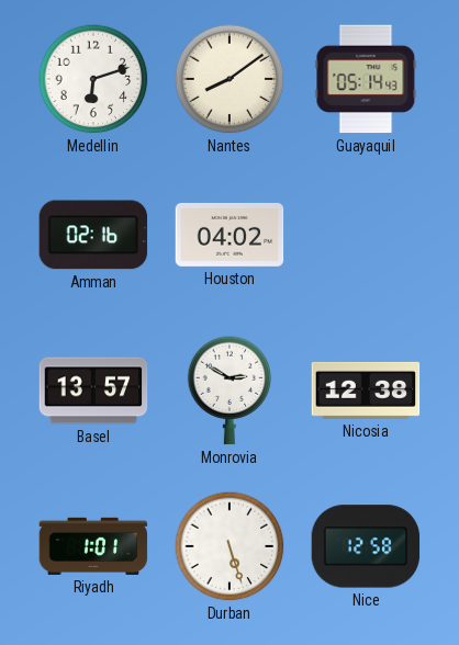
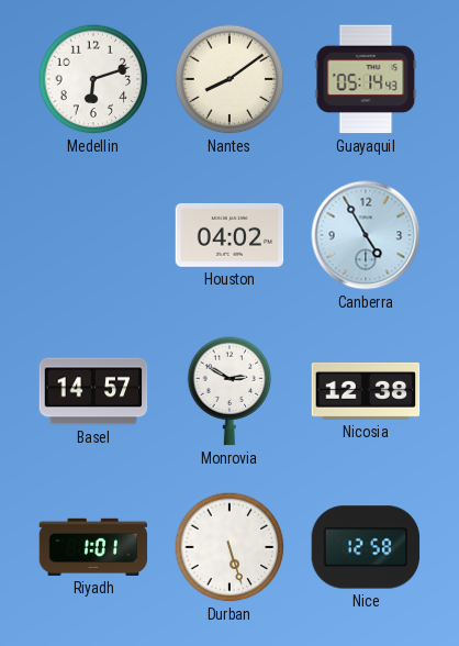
Amman: 02:16 -> none
Canberra: none -> 4:55
Basel: 13:57 -> 14:57
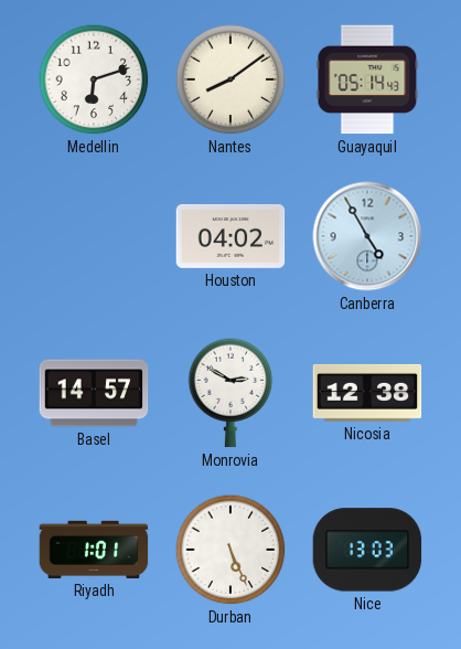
Durban: 5:27 -> 5:26
Nice: 12:58 -> 13:03
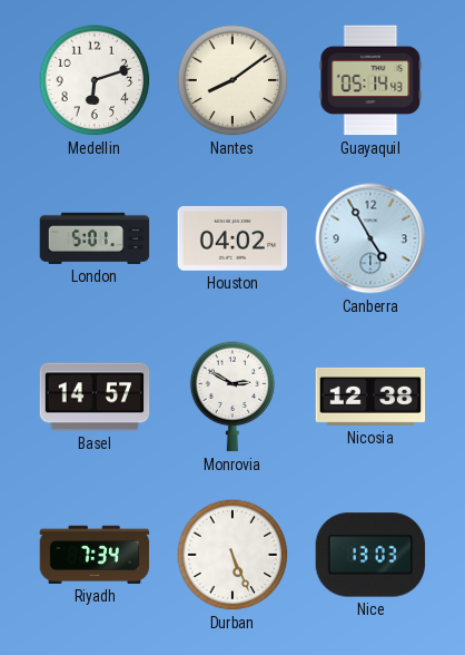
London: none -> 5:01
Riyadh: 1:01 -> 7:34
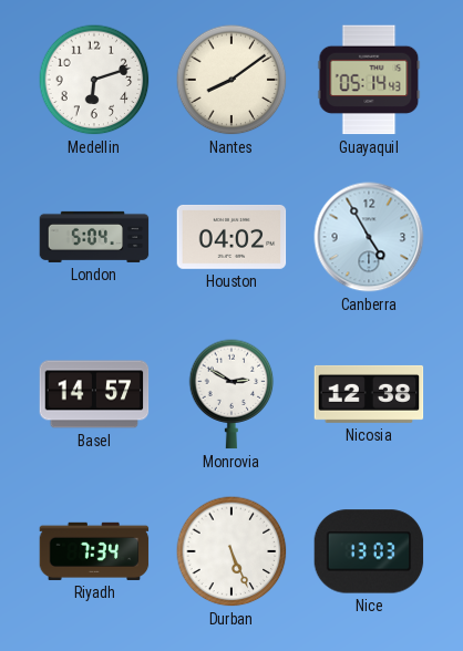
London: 5:01 -> 5:04
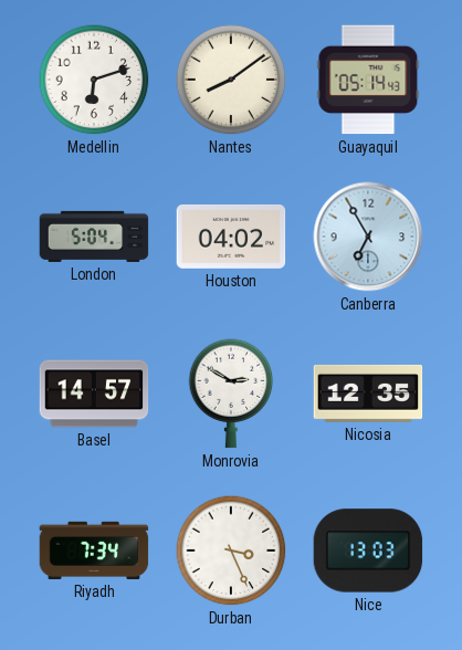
Canberra: 4:55 -> 6:55
Nicosia: 12:38 -> 12:35
Durban: 5:26 -> 3:26
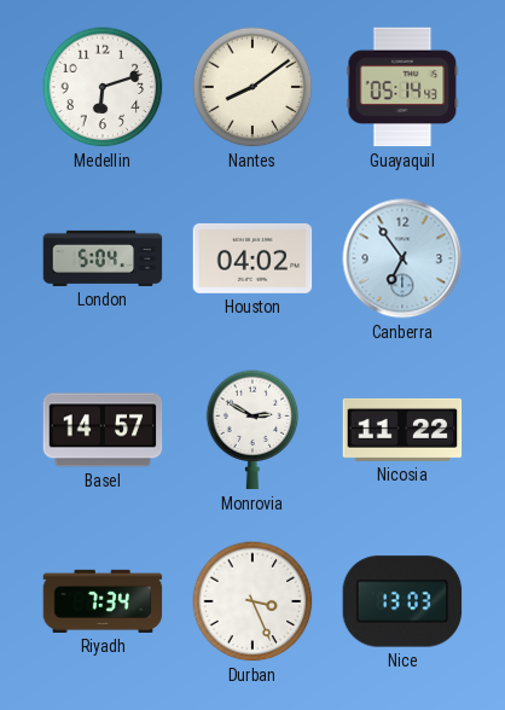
Canberra: 6:55 -> 6:54
Nicosia: 12:35 -> 11:22
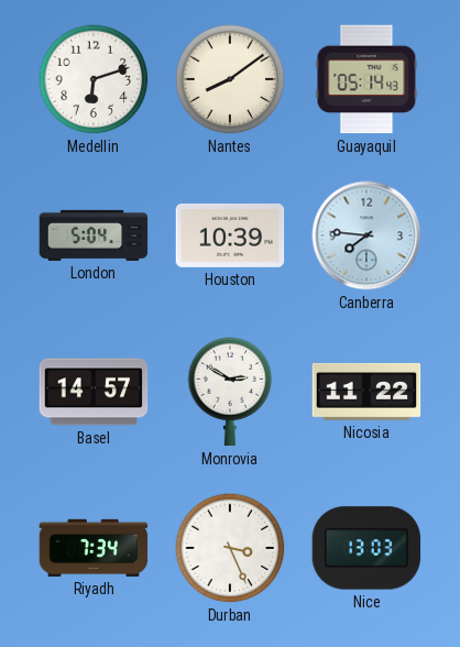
Houston: 04:02 -> 10:39
Canberra: 6:54 -> 7:46
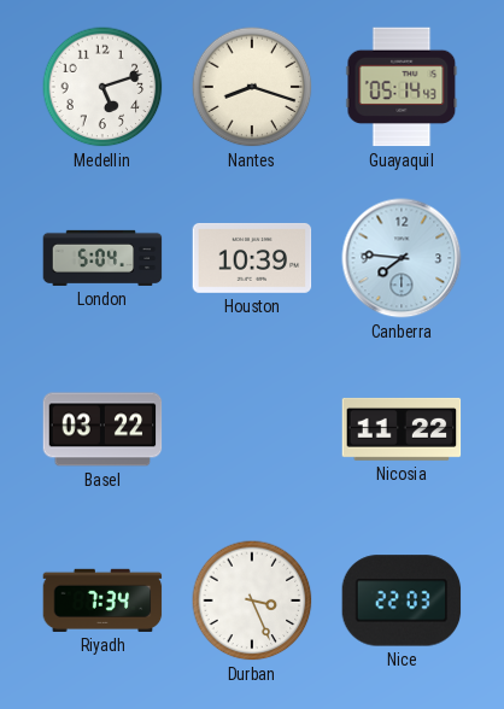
Medellin: 6:12 -> 5:12
Nantes: 8:09 -> 8:18
Basel: 14:57 -> 03:22
Monrovia: 2:50 -> none
Nice: 13:03 -> 22:03
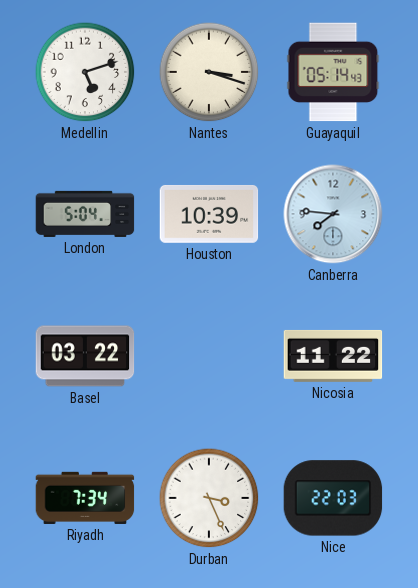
Nantes: 8:18 -> 3:18
